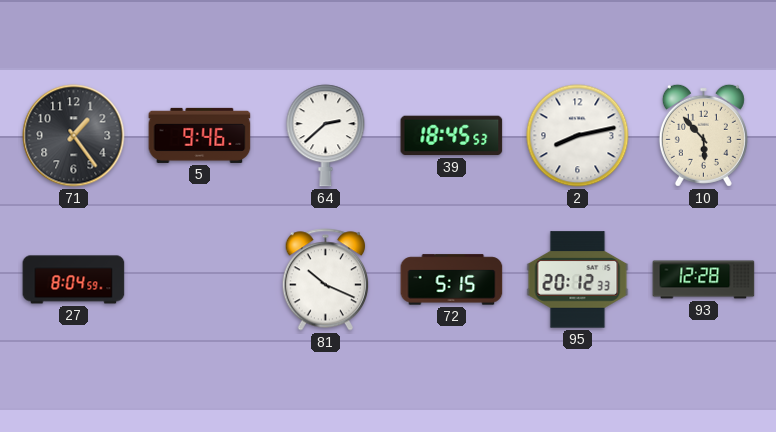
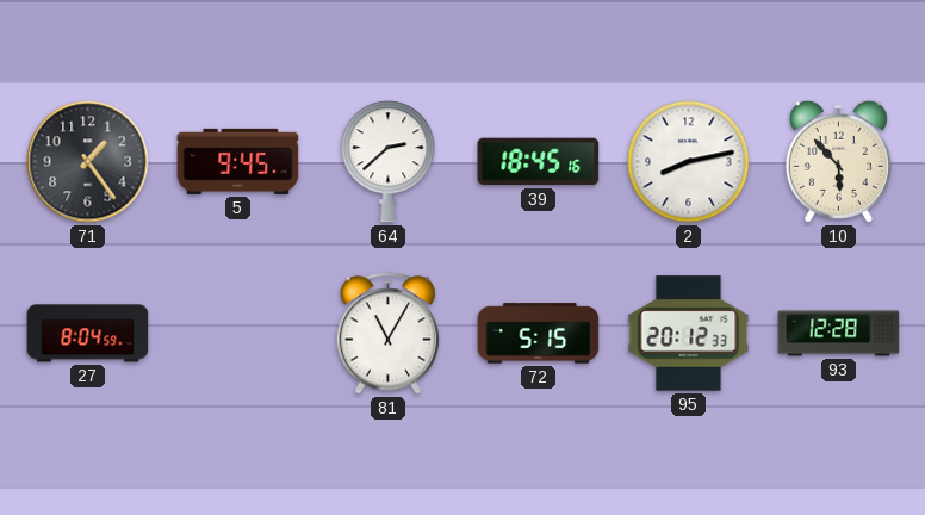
5: 9:46 -> 9:45
39: 18:45:53 -> 18:45:16
81: 10:19 -> 11:05
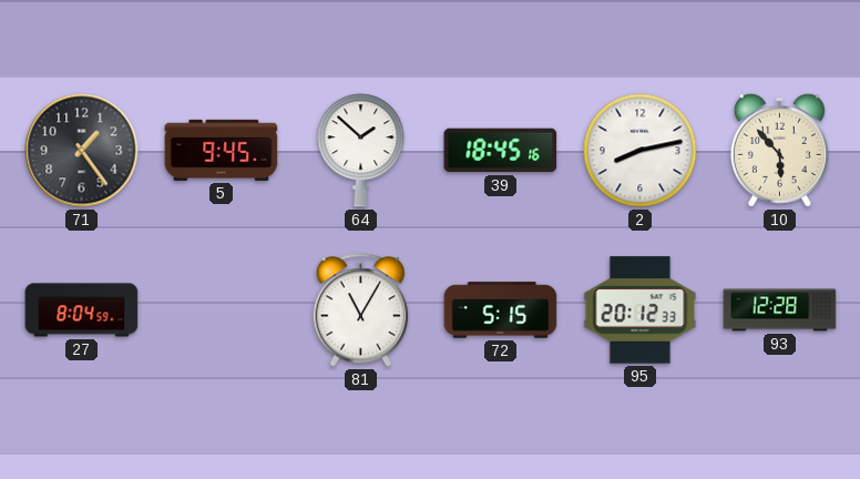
64: 2:38 -> 1:52
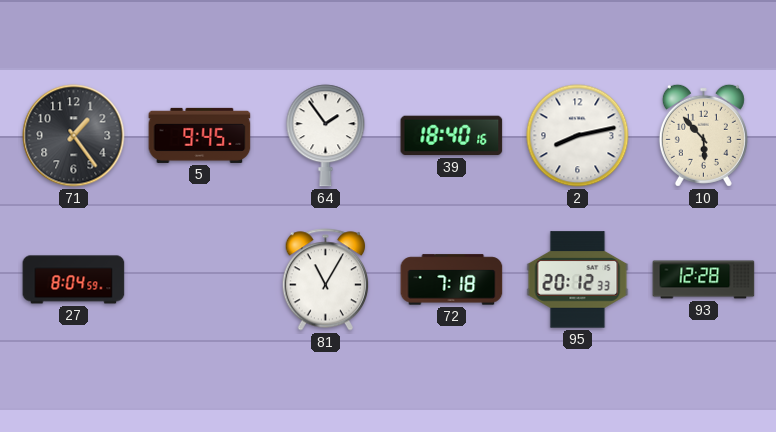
64: 1:52 -> 1:54
39: 18:45 -> 18:40
72: 5:15 -> 7:18
